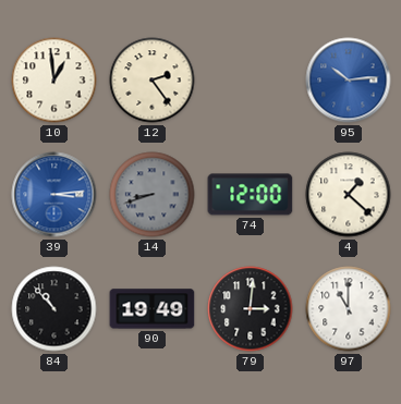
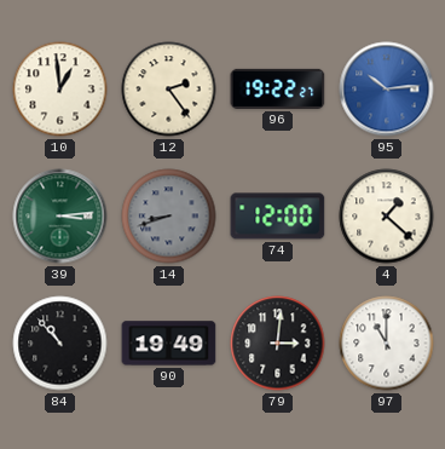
96: none -> 19:22
39 dial: blue -> green
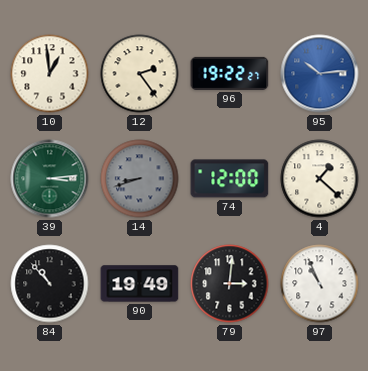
97: 11:00 -> 10:56
